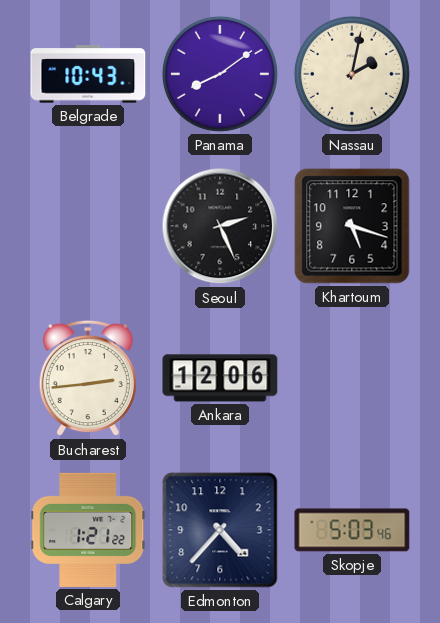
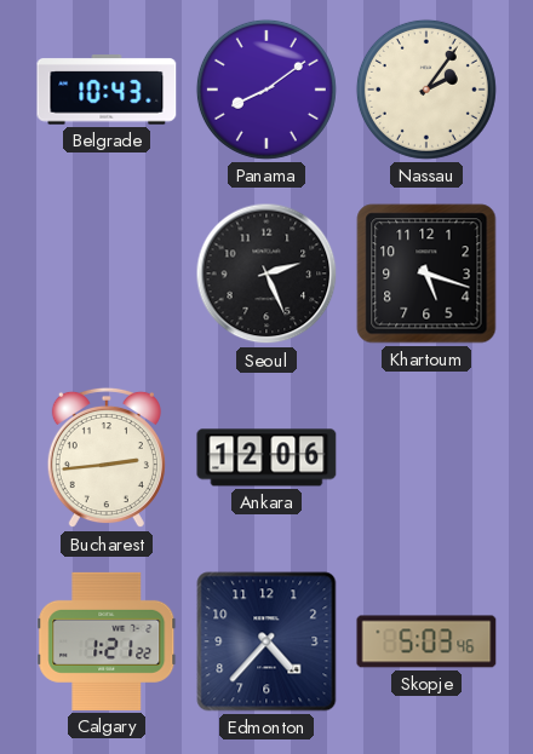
Nassau: 2:02 -> 2:06
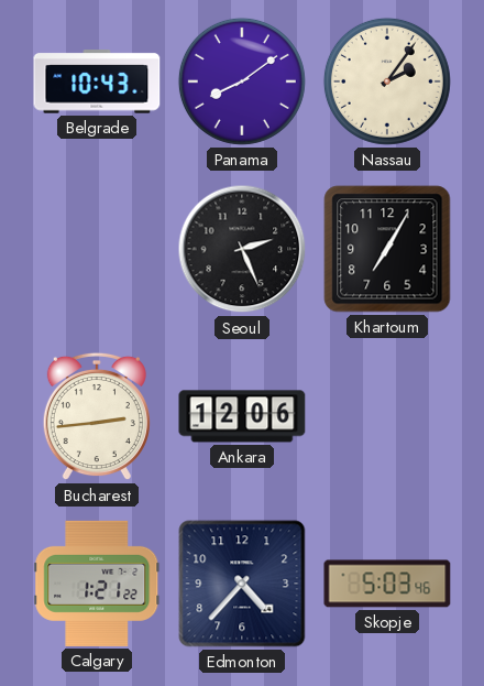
Khartoum: 5:18 -> 7:05
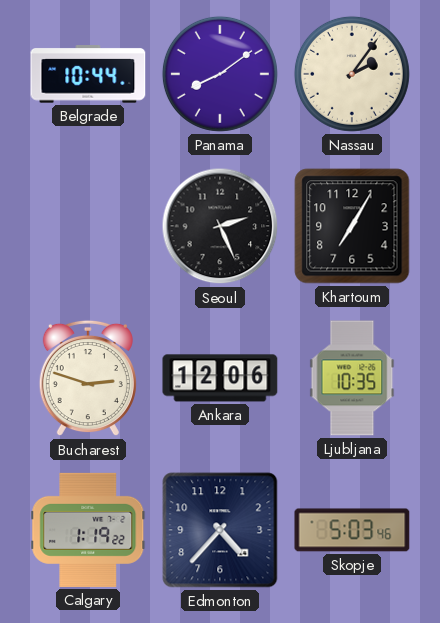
Belgrade: 10:43 -> 10:44
Bucharest: 2:44 -> 2:48
Ljubljana: none -> 10:35
Calgary: 1:21 -> 1:19
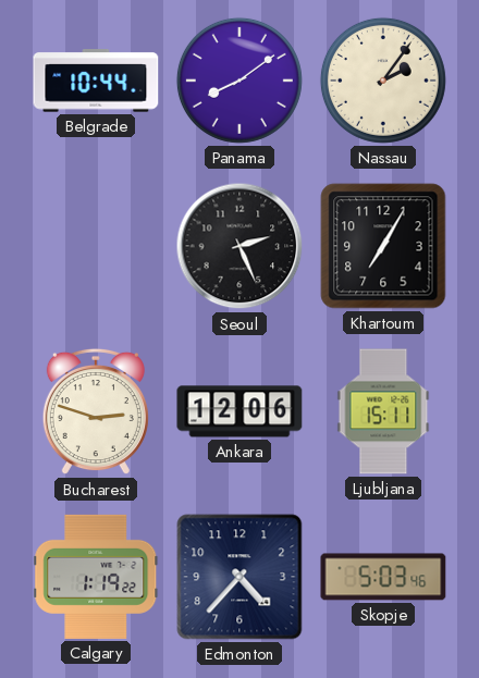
Ljubljana: 10:35 -> 15:11
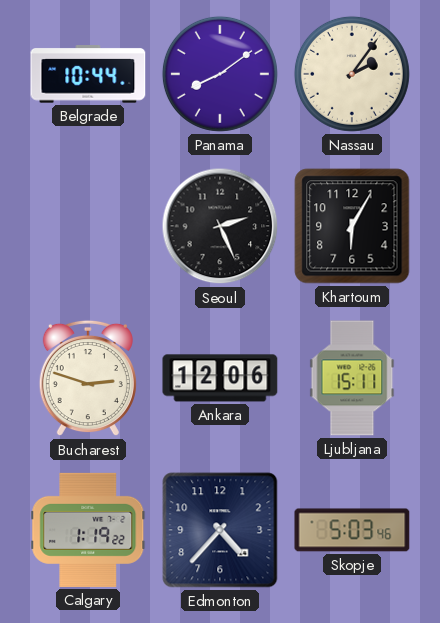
Khartoum: 7:05 -> 6:05
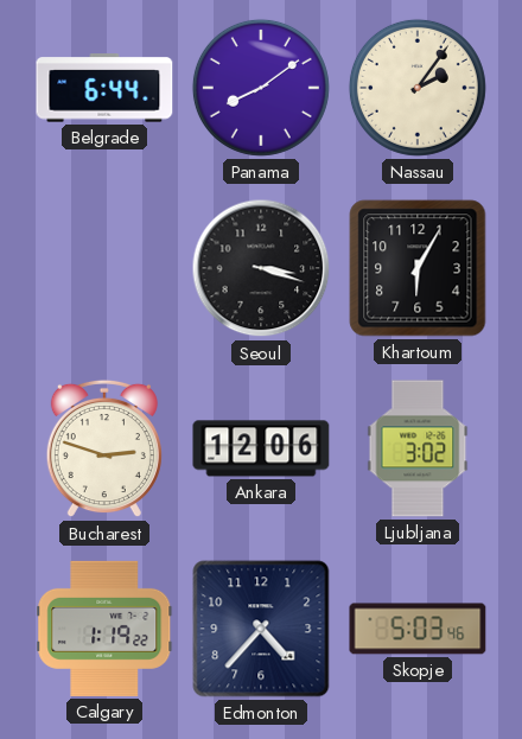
Belgrade: 10:44 -> 6:44
Seoul: 2:26 -> 3:18
Ljubljana: 15:11 -> 3:02
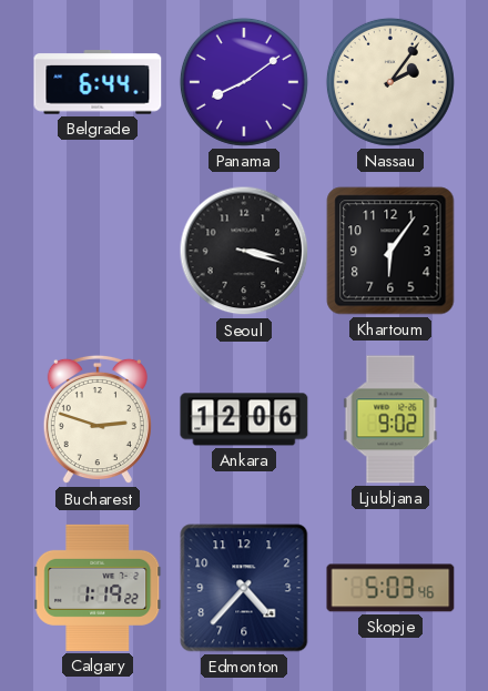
Khartoum: 6:05 -> 6:06
Ljubljana: 3:02 -> 9:02
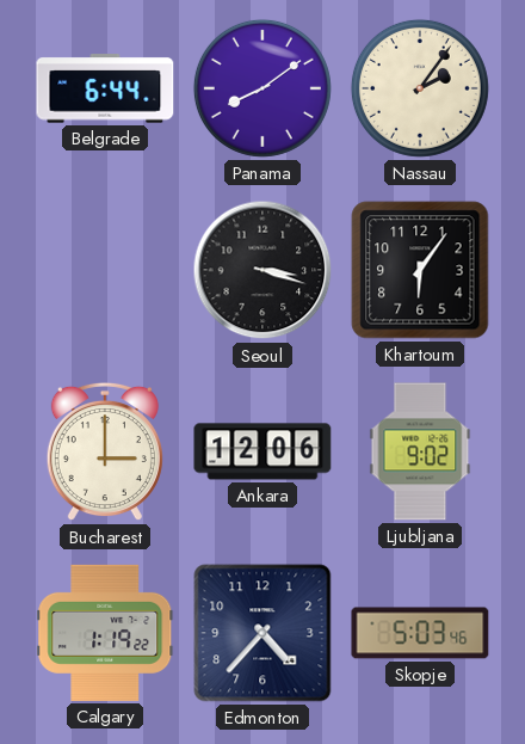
Bucharest: 2:48 -> 3:00
